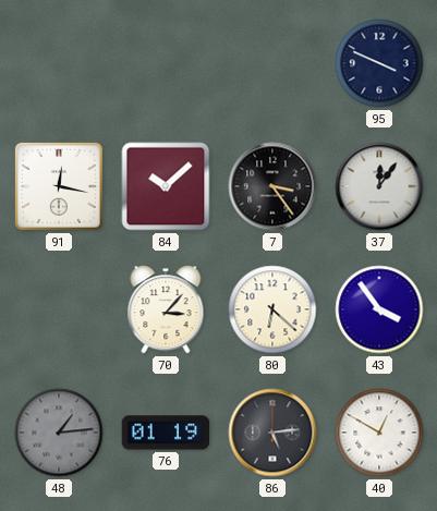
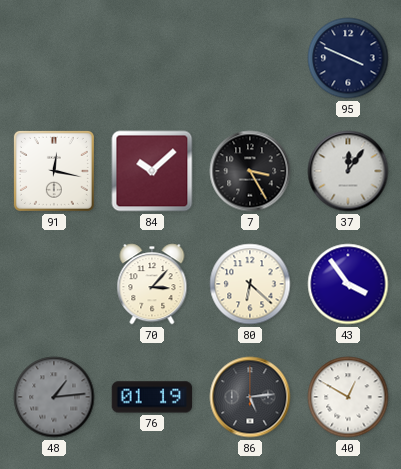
7: 3:24 -> 3:25
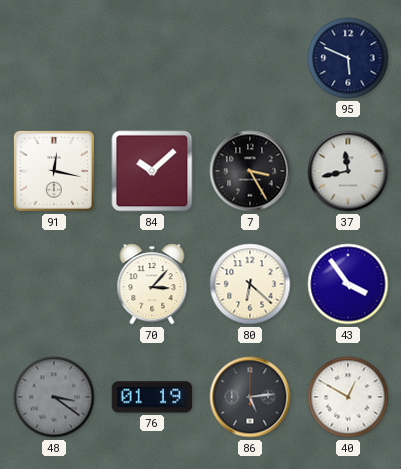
95: 3:49 -> 5:49
37: 12:06 -> 11:43
48: 1:14 -> 3:21
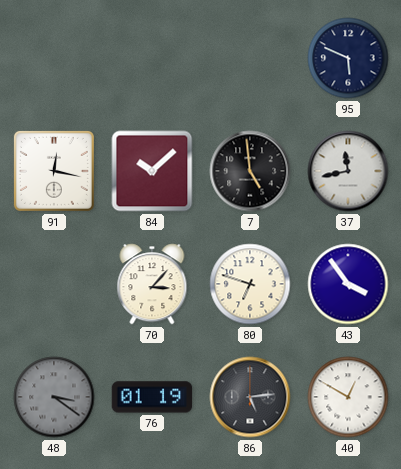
7: 3:25 -> 4:59
80: 6:22 -> 6:48
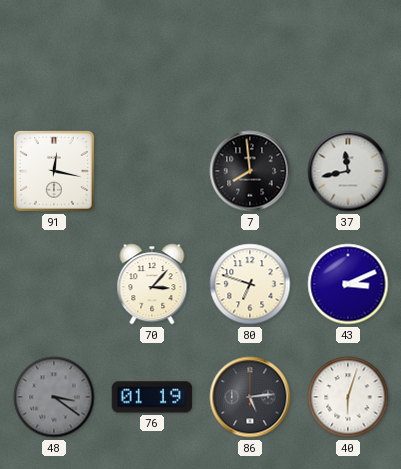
95: 5:49 -> none
84: 10:08 -> none
7: 4:59 -> 7:59
43: 3:54 -> 3:11
40: 12:50 -> 6:03
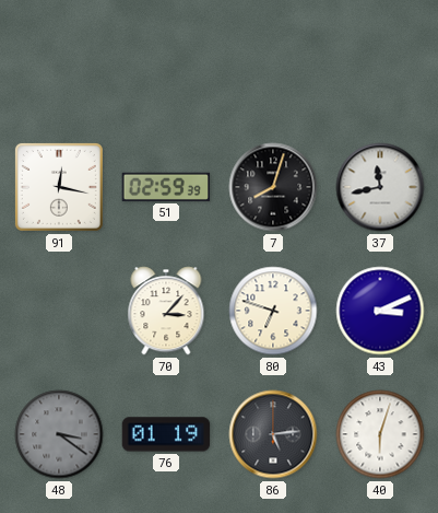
51: none -> 02:59
7: 7:59 -> 8:03
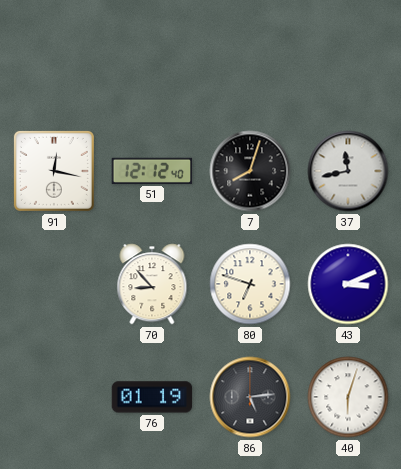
51: 02:59 -> 12:12
70: 3:07 -> 8:53
48: 3:21 -> none
